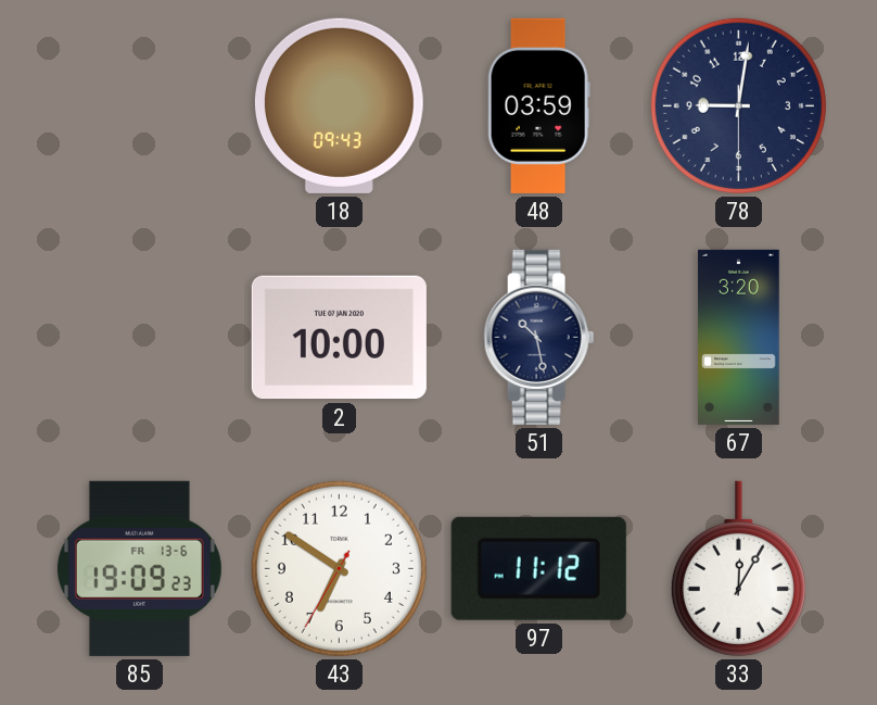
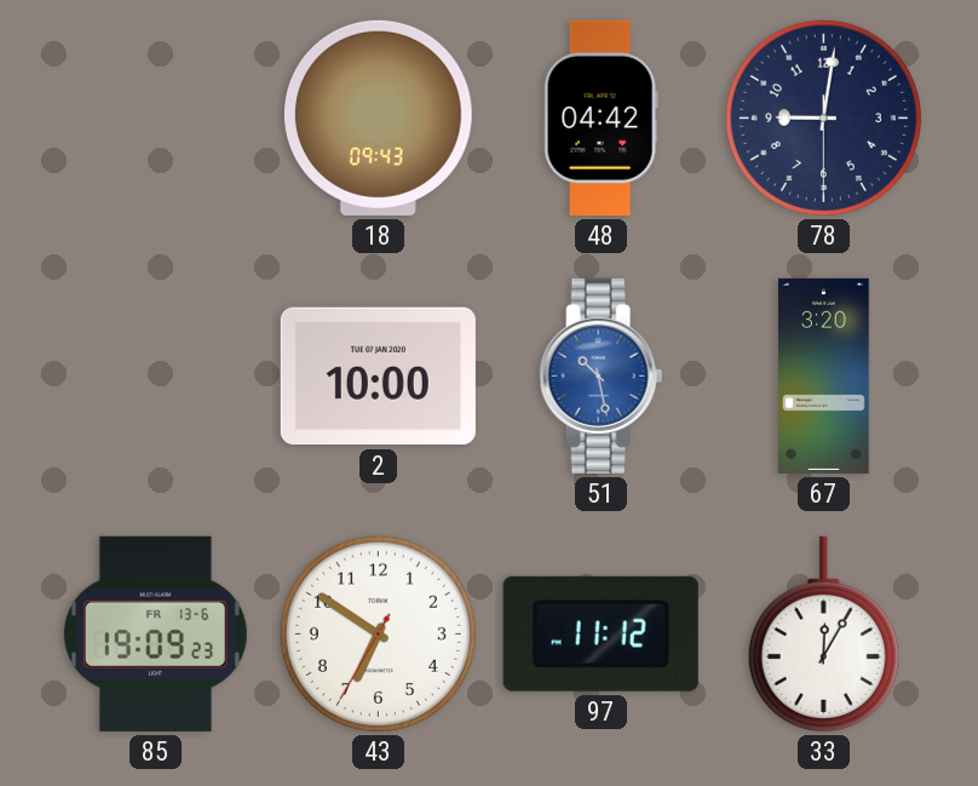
48: 03:59 -> 04:42
51 dial: navy -> blue
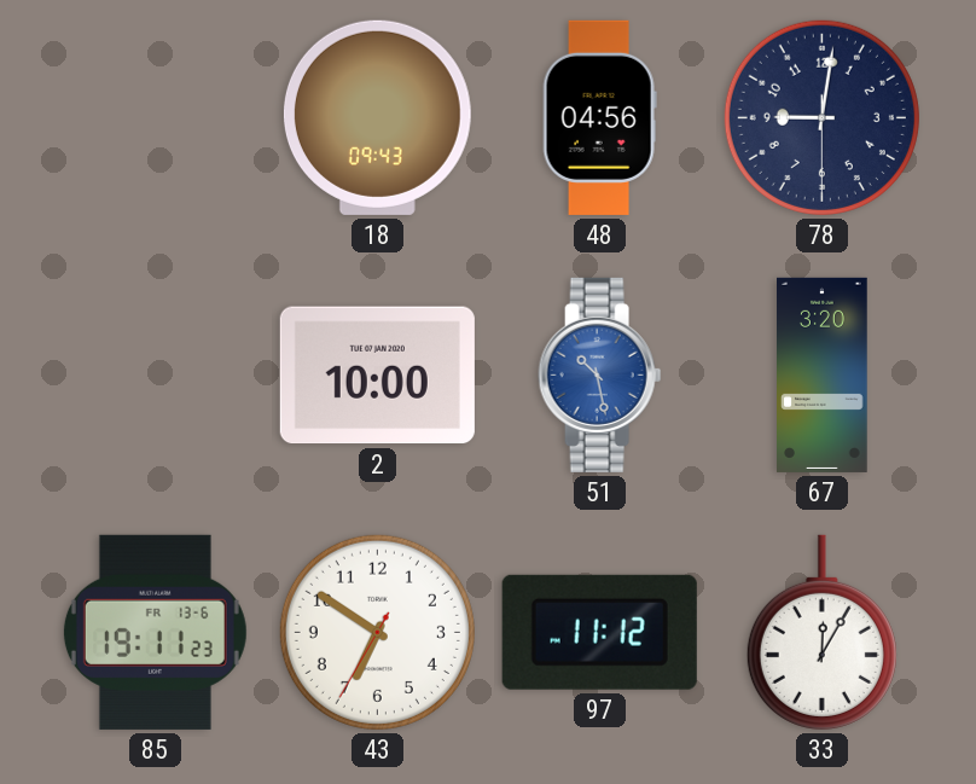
48: 04:42 -> 04:56
85: 19:09 -> 19:11
